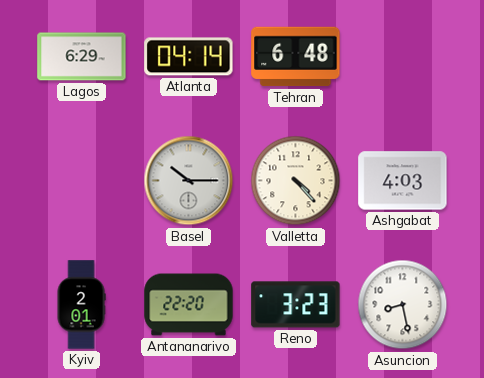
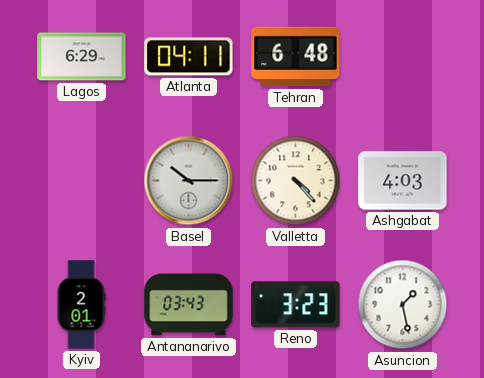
Atlanta: 04:14 -> 04:11
Antananarivo: 22:20 -> 03:43
Asuncion: 8:28 -> 1:28
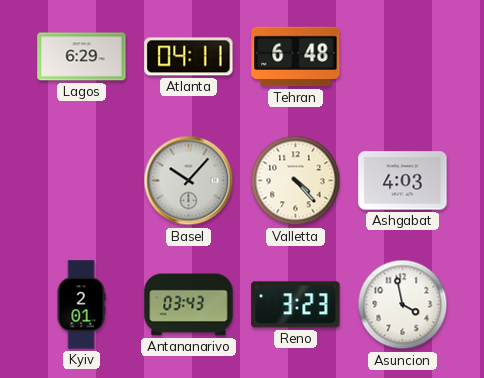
Basel: 10:15 -> 10:07
Asuncion: 1:28 -> 3:58
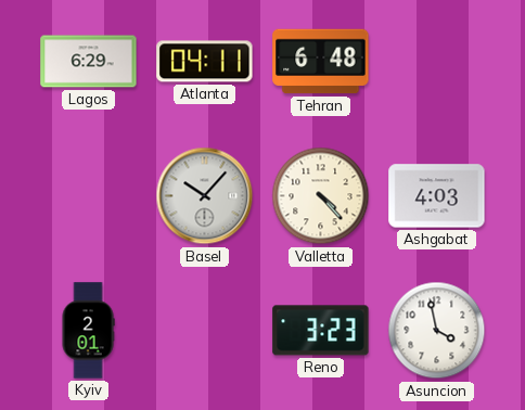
Antananarivo: 03:43 -> none
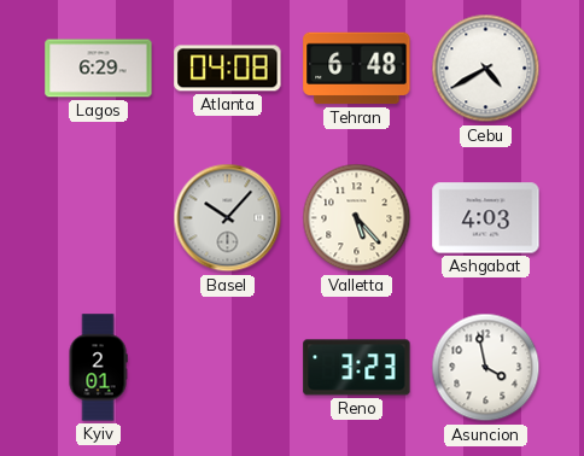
Atlanta: 04:11 -> 04:08
Cebu: none -> 4:40
Valletta: 4:23 -> 5:23
